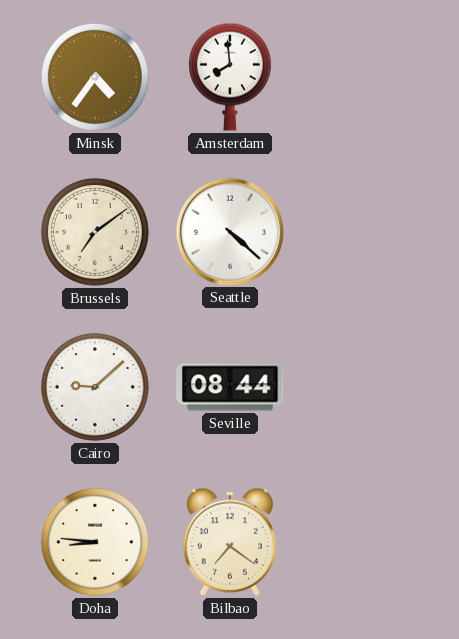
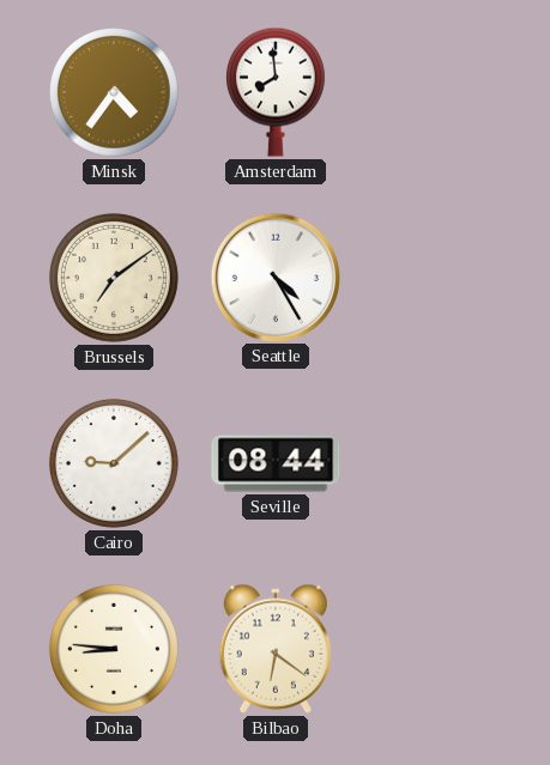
Seattle: 4:22 -> 4:25
Bilbao: 7:21 -> 6:21
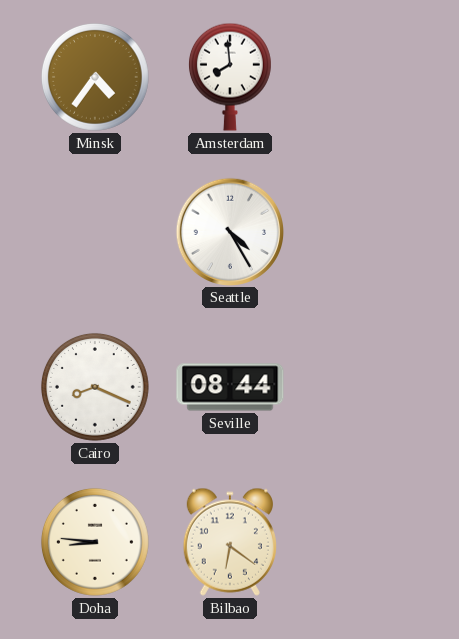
Brussels: 7:09 -> none
Cairo: 9:08 -> 8:19
